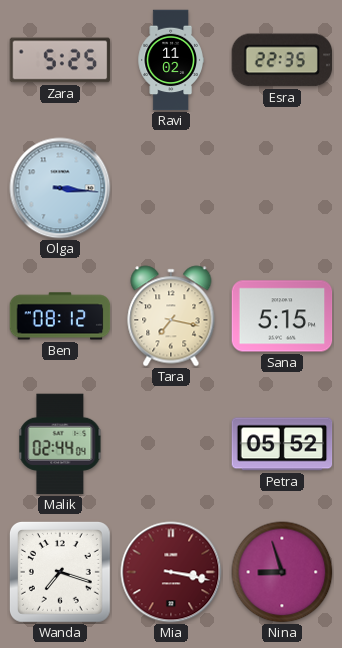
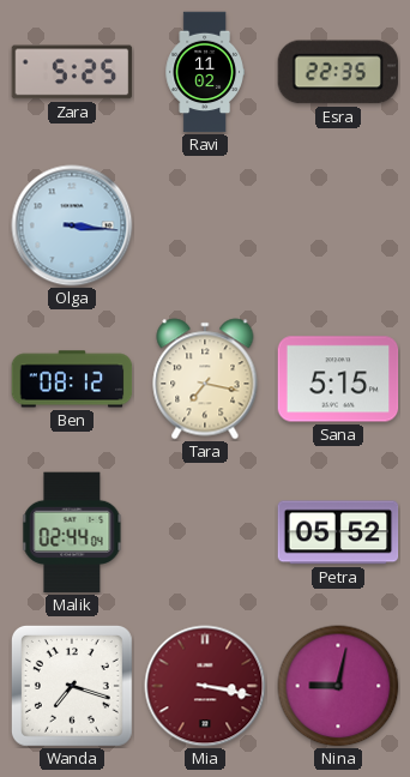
Nina: 8:57 -> 9:02
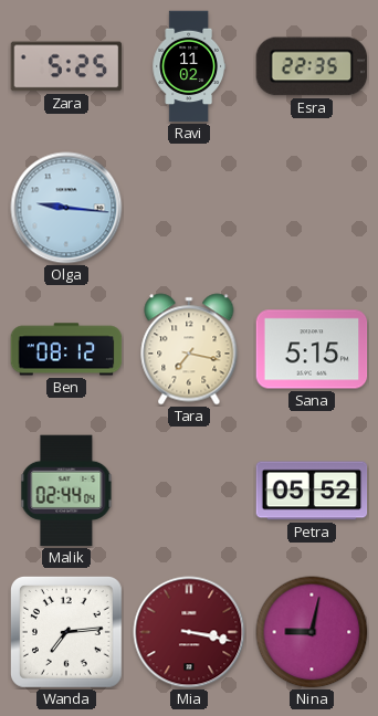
Olga: 3:16 -> 9:16
Wanda: 7:18 -> 7:14
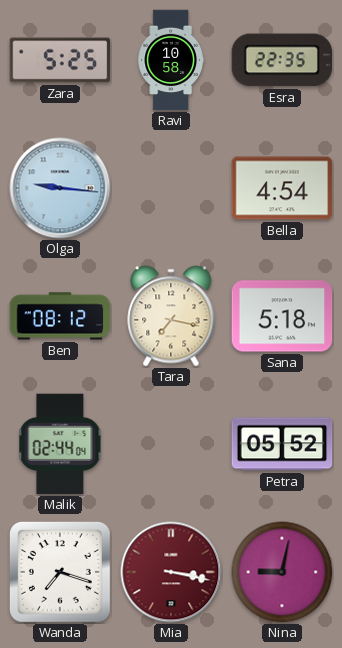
Ravi: 11:02 -> 10:58
Bella: none -> 4:54
Sana: 5:15 -> 5:18
Wanda: 7:14 -> 7:18
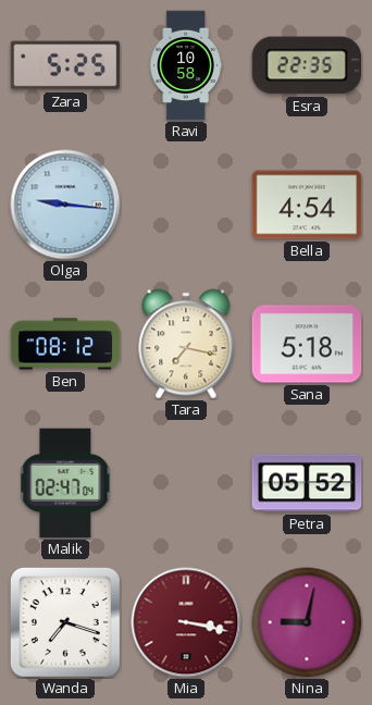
Malik: 02:44 -> 02:47
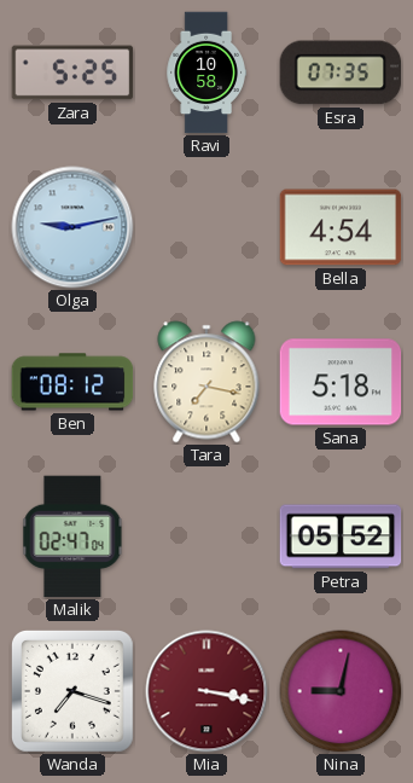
Esra: 22:35 -> 07:35
Olga: 9:16 -> 9:13
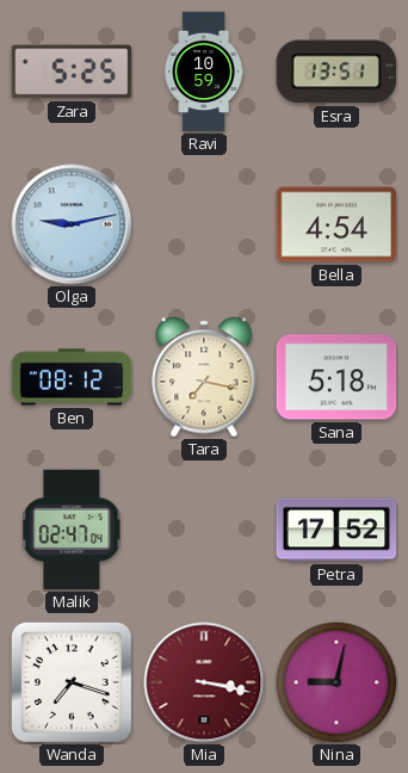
Ravi: 10:58 -> 10:59
Esra: 07:35 -> 13:51
Petra: 05:52 -> 17:52
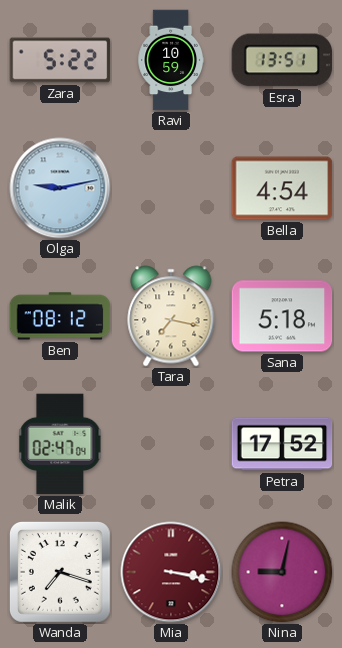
Zara: 5:25 -> 5:22
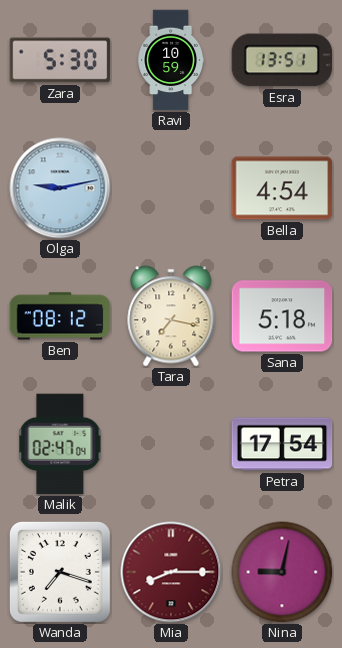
Zara: 5:22 -> 5:30
Petra: 17:52 -> 17:54
Mia: 3:17 -> 8:15
